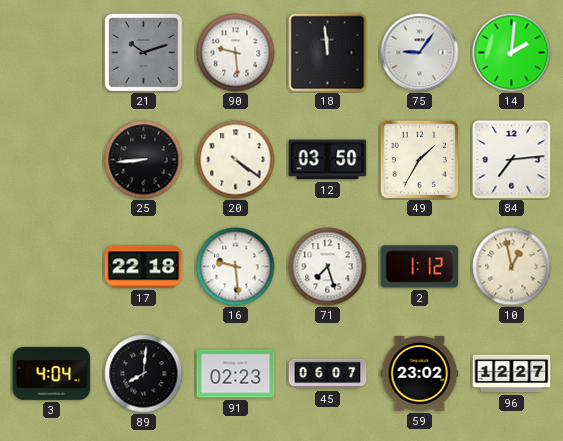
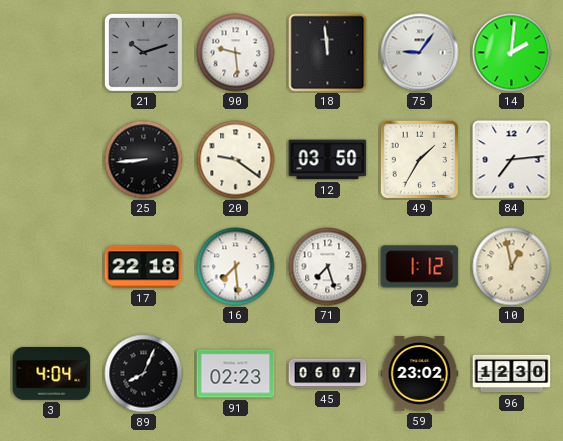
20: 4:21 -> 9:21
16: 9:29 -> 7:29
89: 8:01 -> 8:04
96: 12:27 -> 12:30
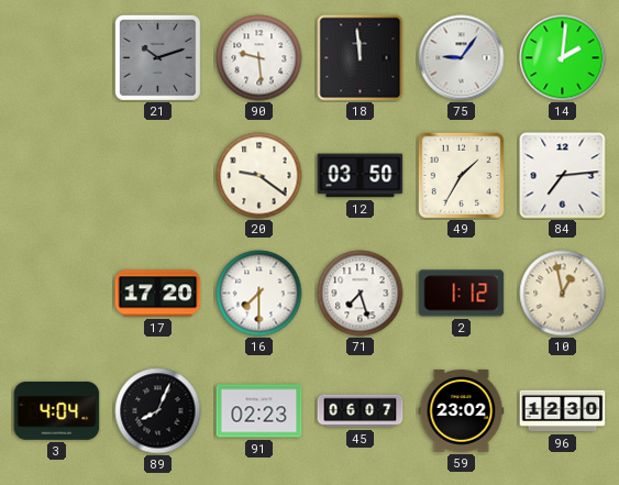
25: 8:44 -> none
17: 22:18 -> 17:20
16: 7:29 -> 7:30
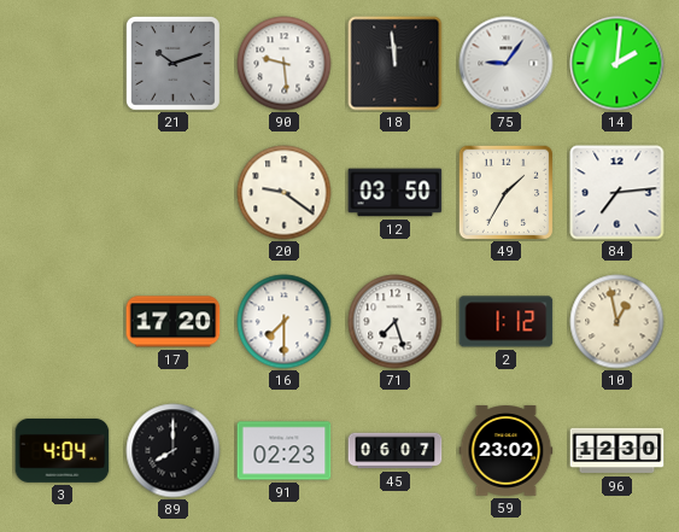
89: 8:04 -> 8:00
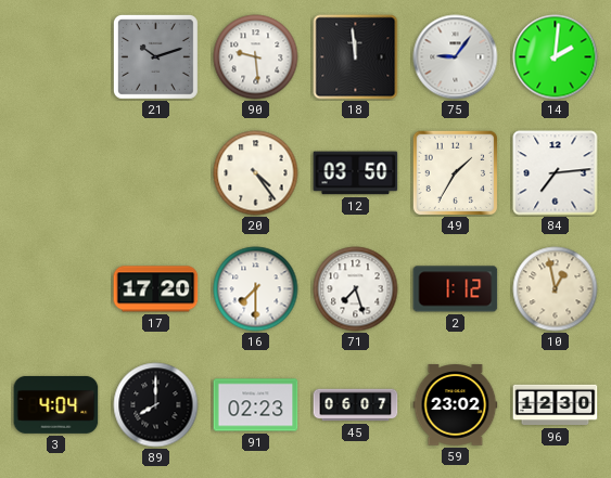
20: 9:21 -> 4:24
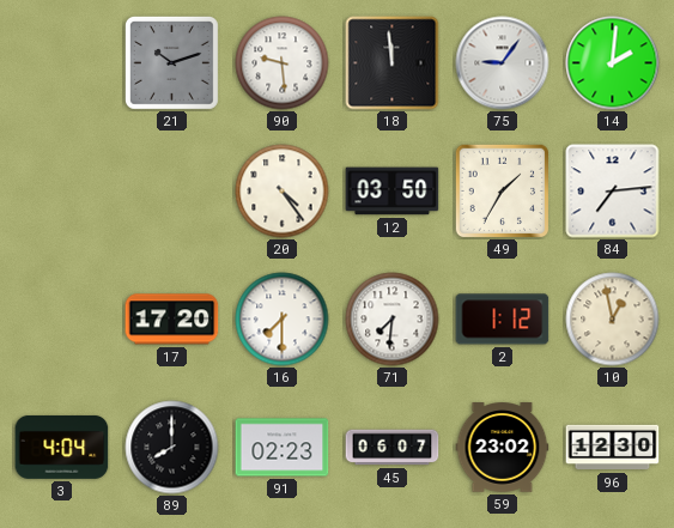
71: 7:27 -> 7:31
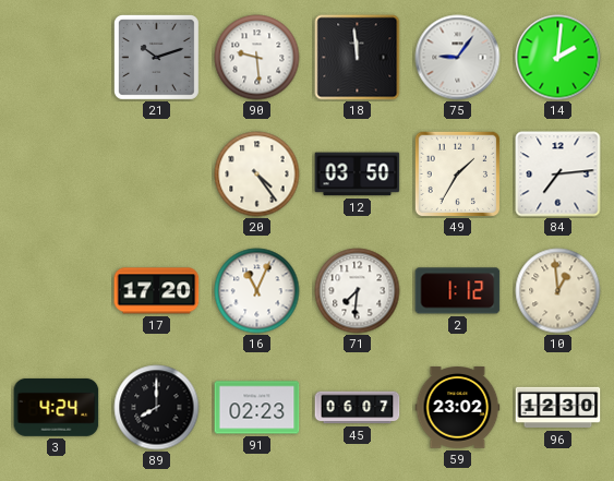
16: 7:30 -> 11:04
10: 12:58 -> 12:59
3: 4:04 -> 4:24
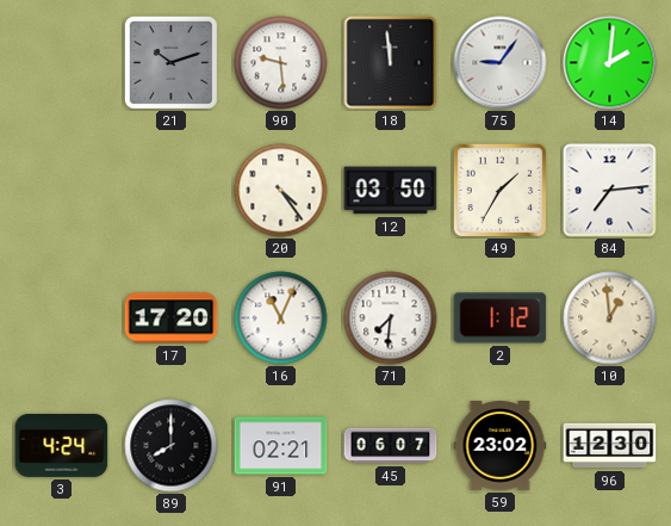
91: 02:23 -> 02:21
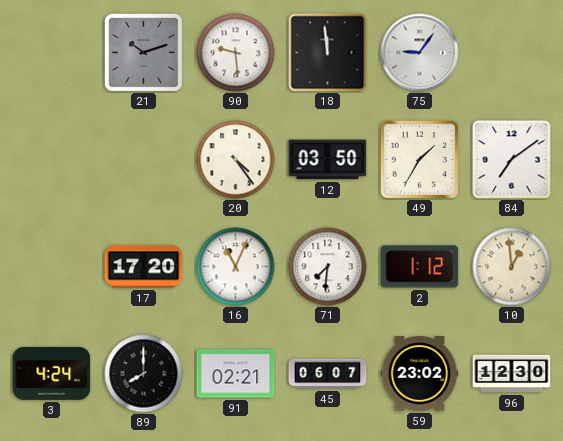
14: 2:01 -> none
84: 7:14 -> 7:09
